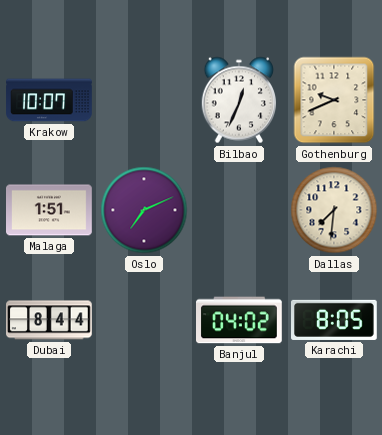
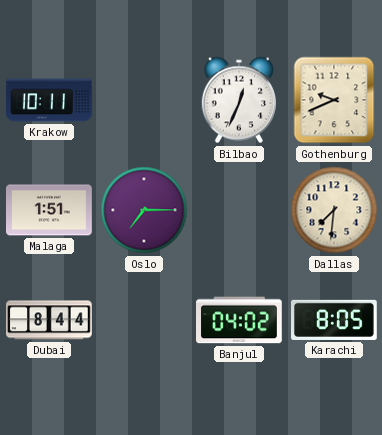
Krakow: 10:07 -> 10:11
Oslo: 7:11 -> 7:15
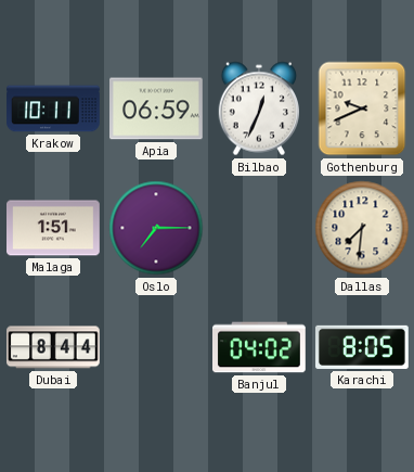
Apia: none -> 06:59
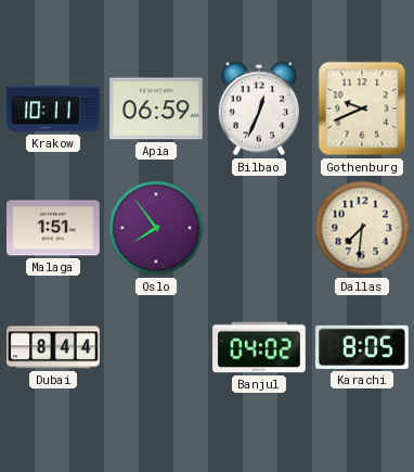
Oslo: 7:15 -> 7:54
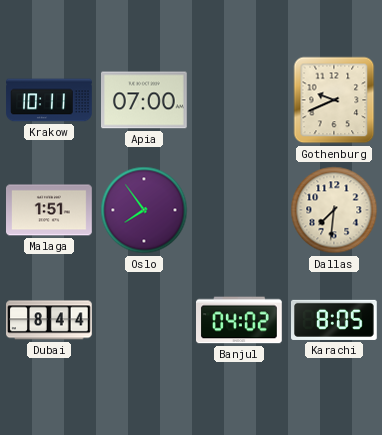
Apia: 06:59 -> 07:00
Bilbao: 12:34 -> none
